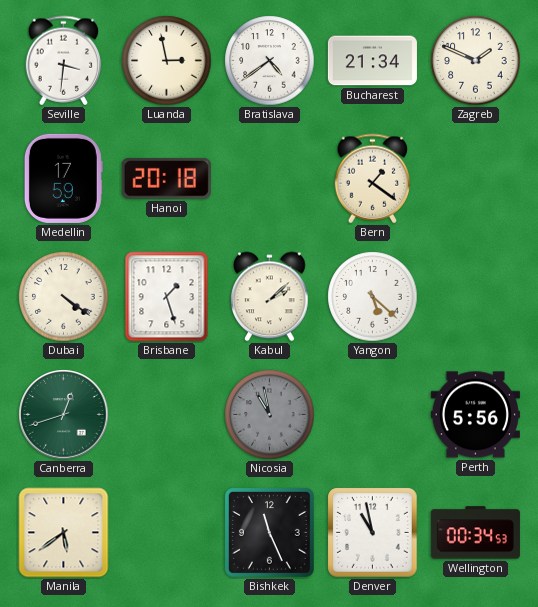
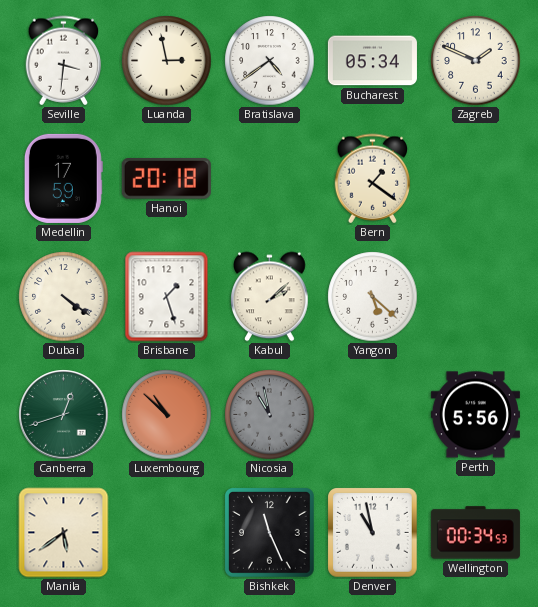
Bucharest: 21:34 -> 05:34
Luxembourg: none -> 10:52
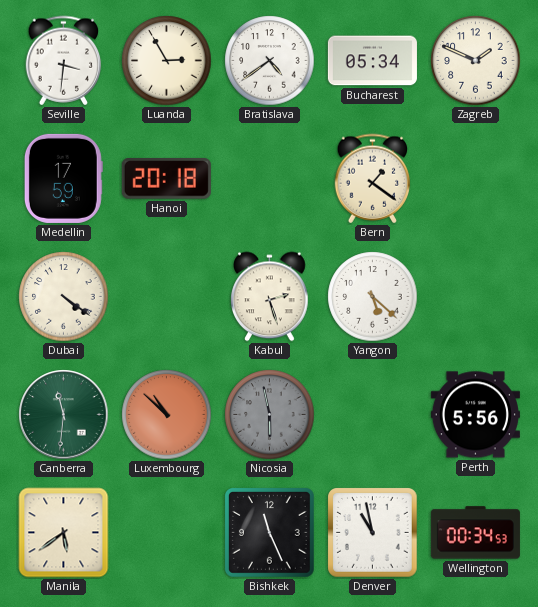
Luanda: 2:58 -> 2:55
Brisbane: 1:27 -> none
Kabul: 2:08 -> 2:27
Canberra: 12:42 -> 11:31
Nicosia: 10:58 -> 5:58
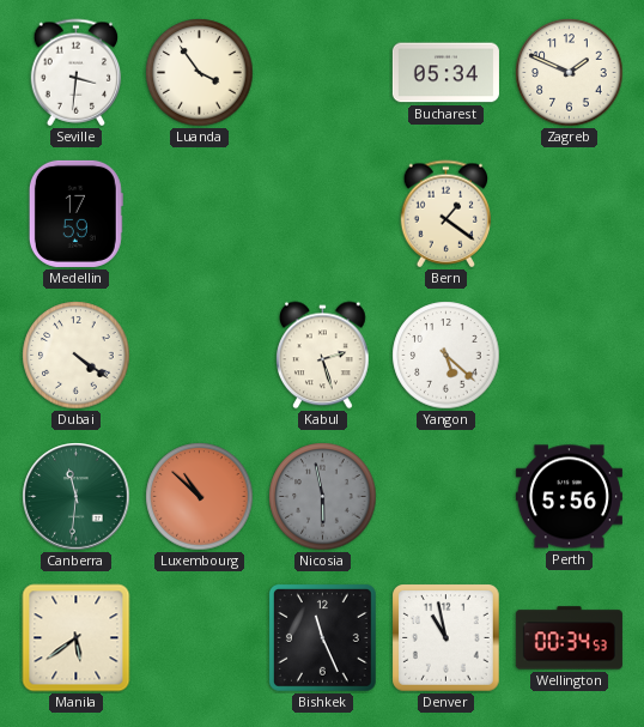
Luanda: 2:55 -> 3:54
Bratislava: 4:39 -> none
Hanoi: 20:18 -> none
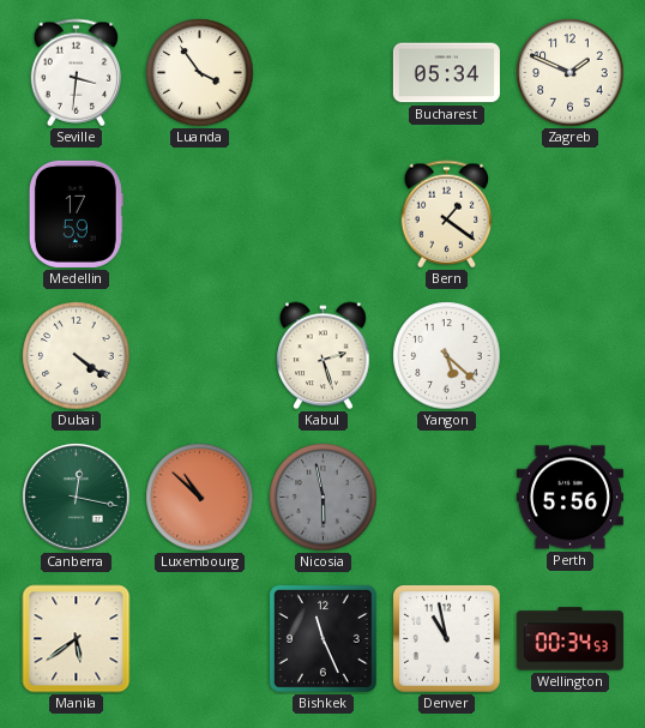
Canberra: 11:31 -> 12:17
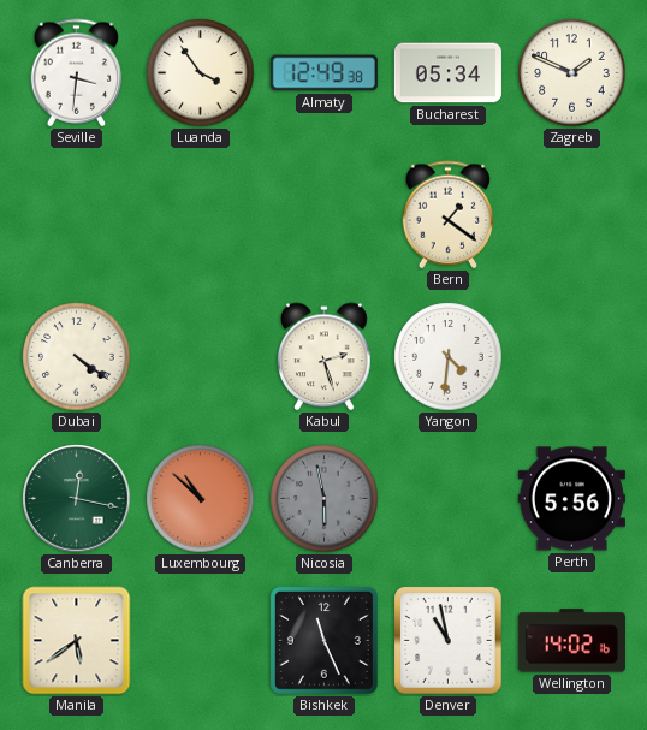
Almaty: none -> 12:49
Medellin: 17:59 -> none
Yangon: 5:22 -> 4:31
Wellington: 00:34 -> 14:02
